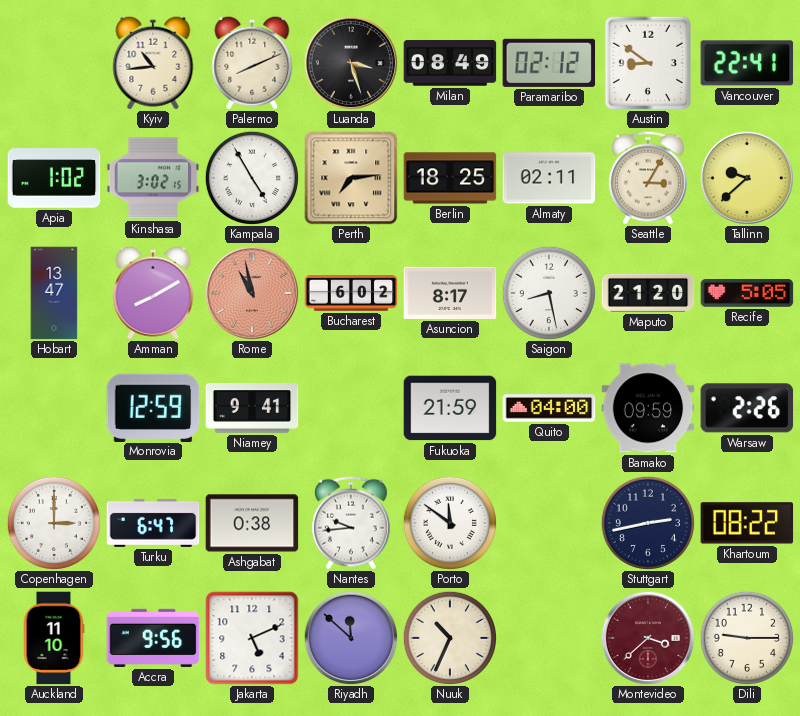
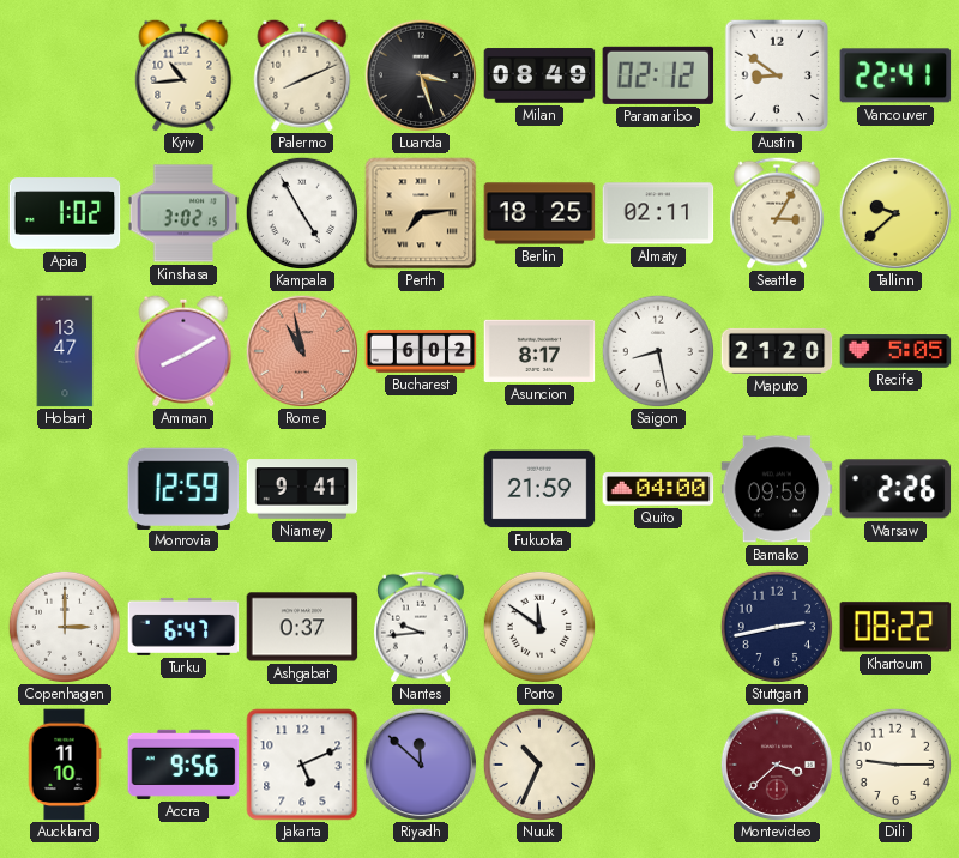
Ashgabat: 0:38 -> 0:37
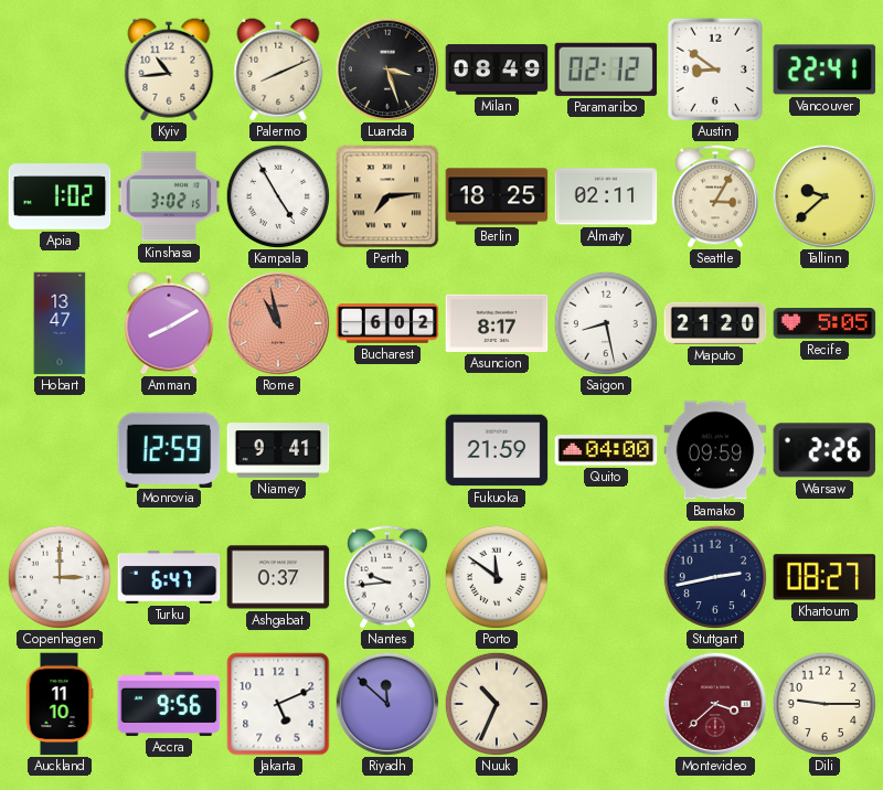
Khartoum: 08:22 -> 08:27
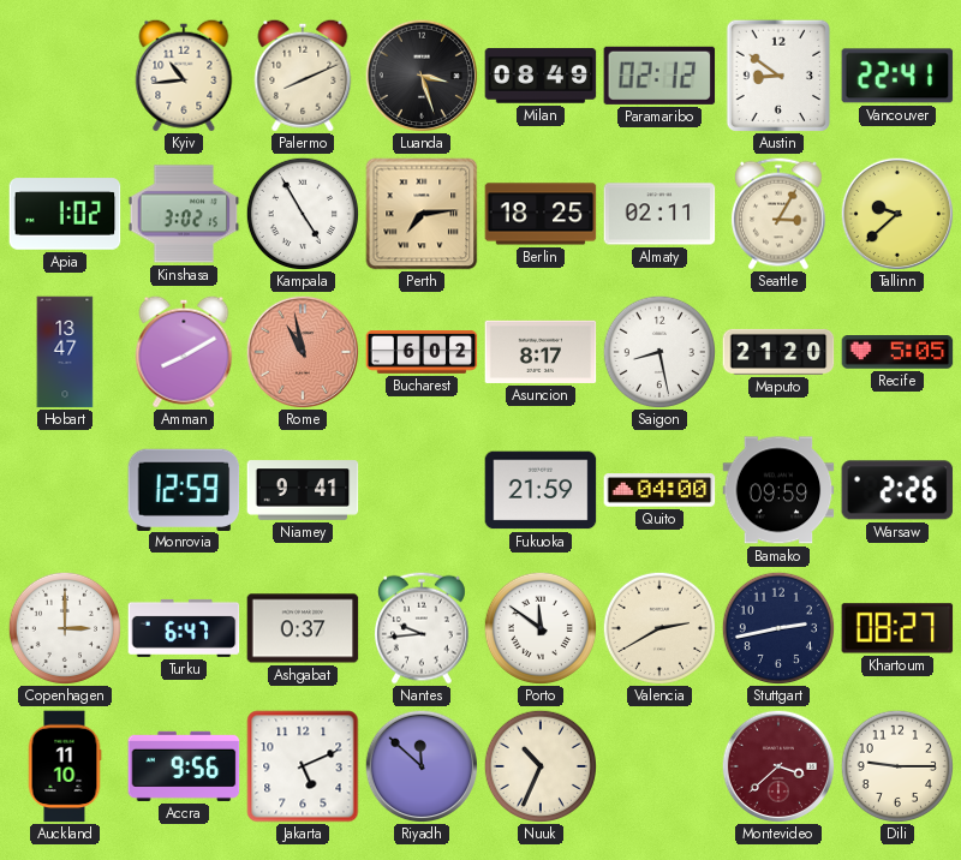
Valencia: none -> 2:40
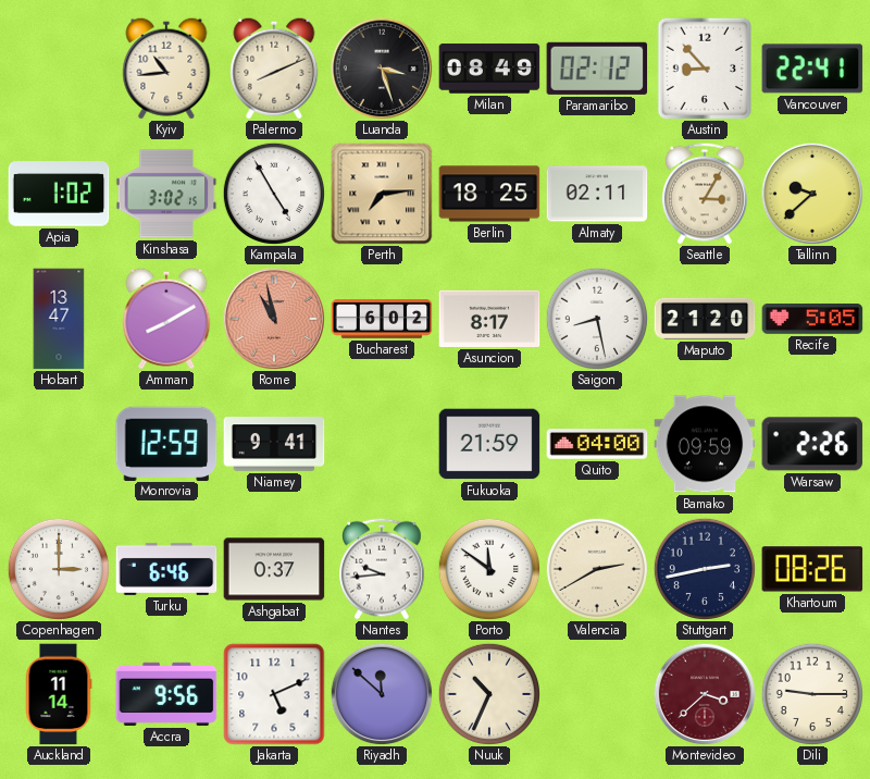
Austin: 8:51 -> 8:53
Turku: 6:47 -> 6:46
Khartoum: 08:27 -> 08:26
Auckland: 11:10 -> 11:14
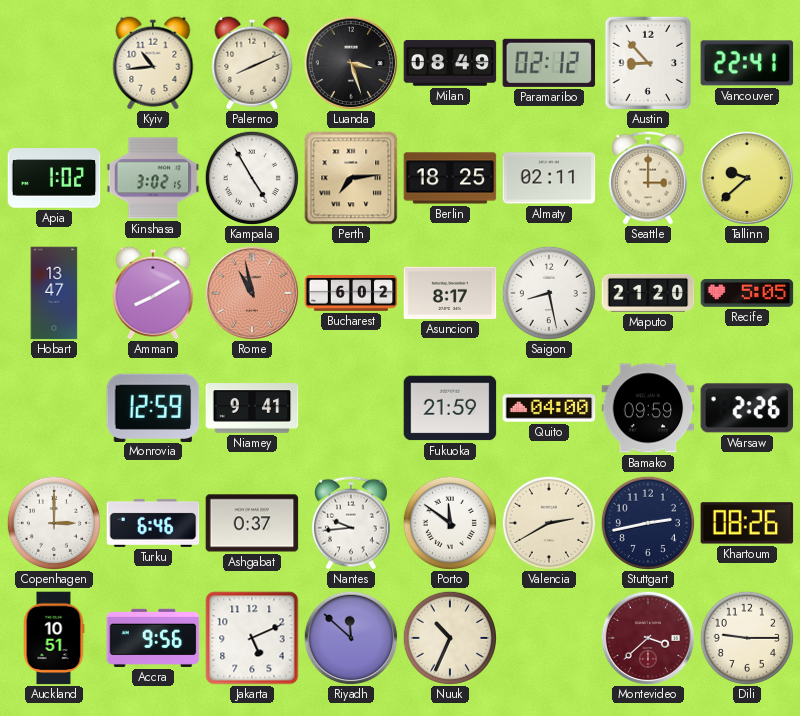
Seattle: 3:05 -> 3:00
Auckland: 11:14 -> 10:51
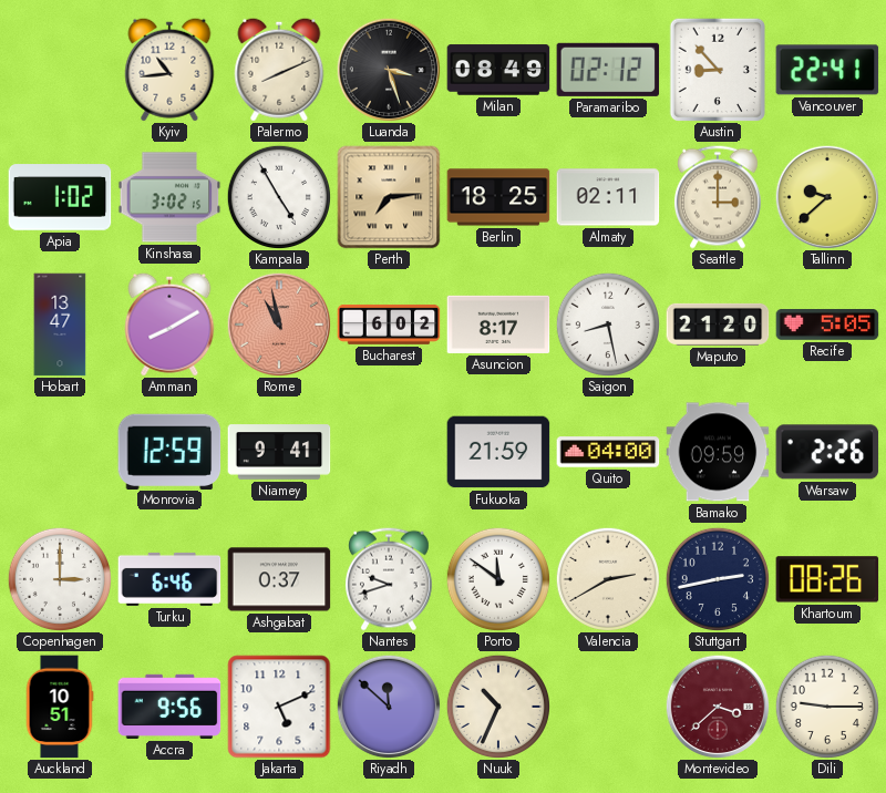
Nantes: 9:44 -> 9:42
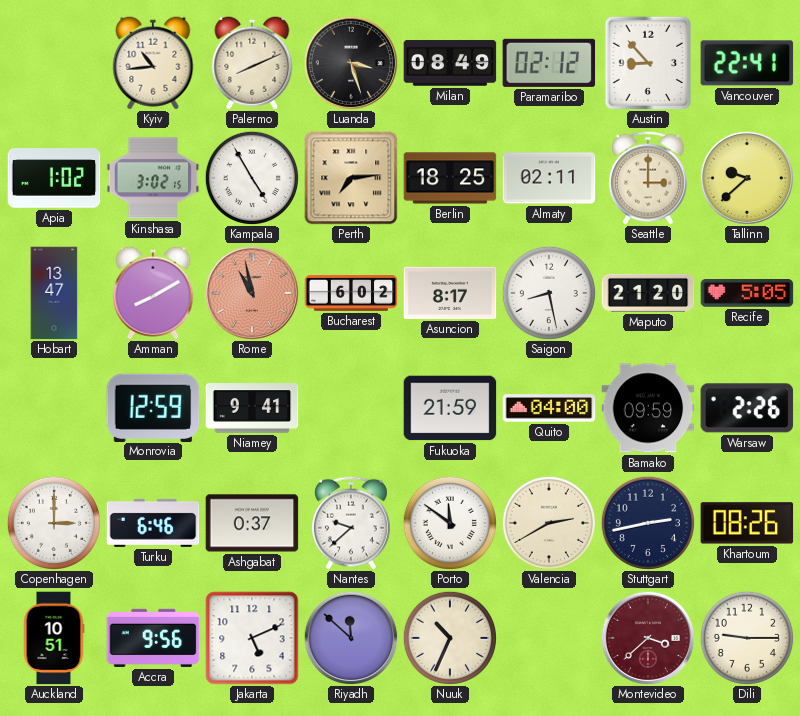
Nantes: 9:42 -> 9:38
